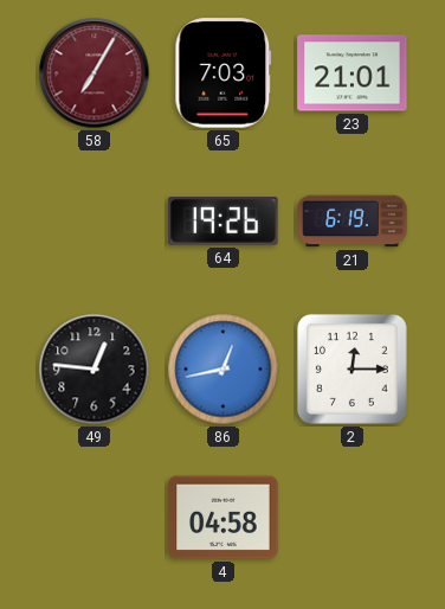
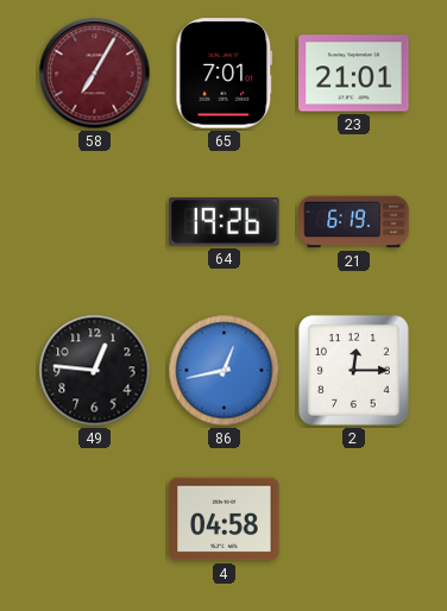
65: 7:03 -> 7:01
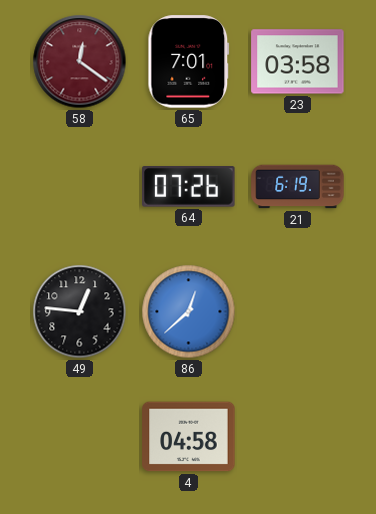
58: 7:05 -> 12:21
23: 21:01 -> 03:58
64: 19:26 -> 07:26
86: 12:43 -> 12:38
2: 12:15 -> none
